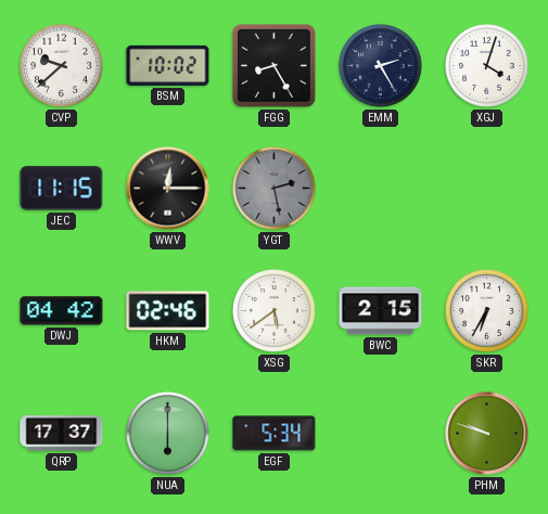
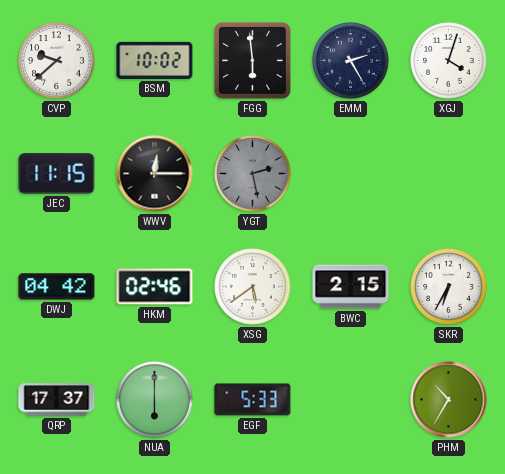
FGG: 8:25 -> 5:59
EGF: 5:34 -> 5:33
PHM: 9:48 -> 10:35
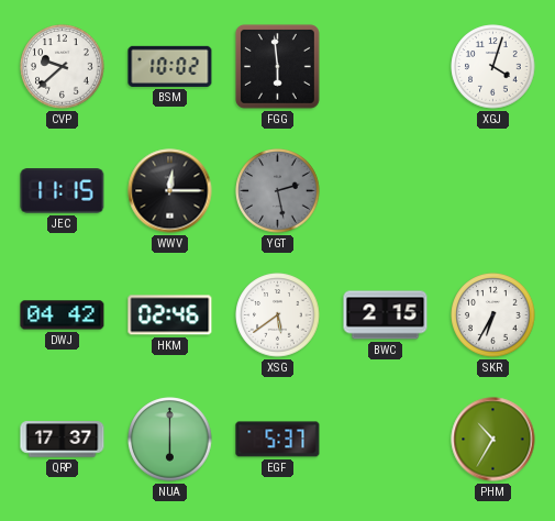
EMM: 2:25 -> none
EGF: 5:33 -> 5:37
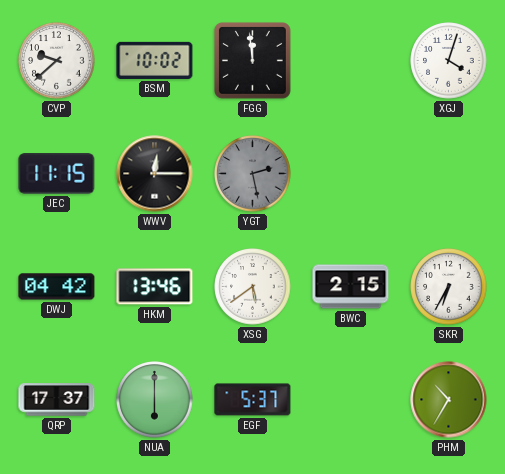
FGG: 5:59 -> 11:59
HKM: 02:46 -> 13:46
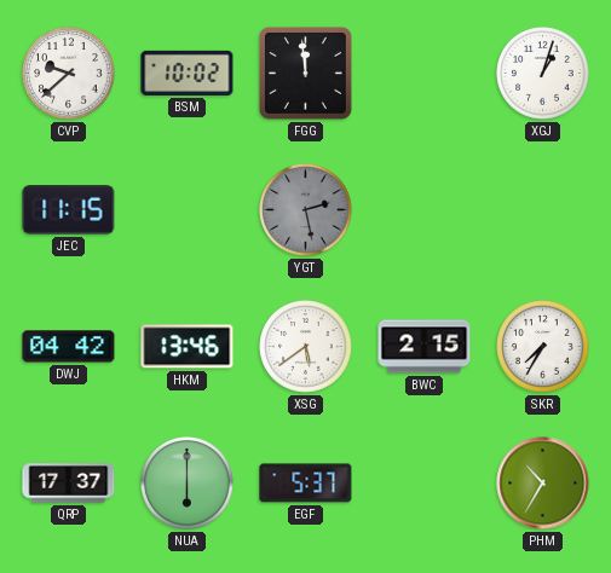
XGJ: 4:03 -> 1:03
WWV: 12:15 -> none
SKR: 6:35 -> 7:35
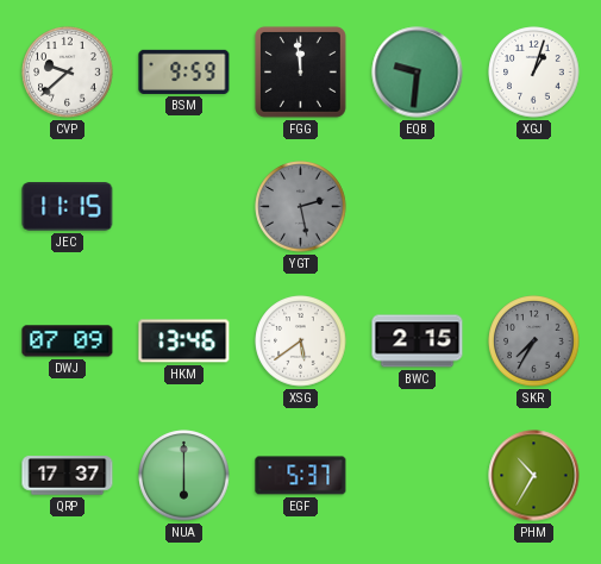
BSM: 10:02 -> 9:59
EQB: none -> 9:31
DWJ: 04:42 -> 07:09
SKR dial: white -> grey
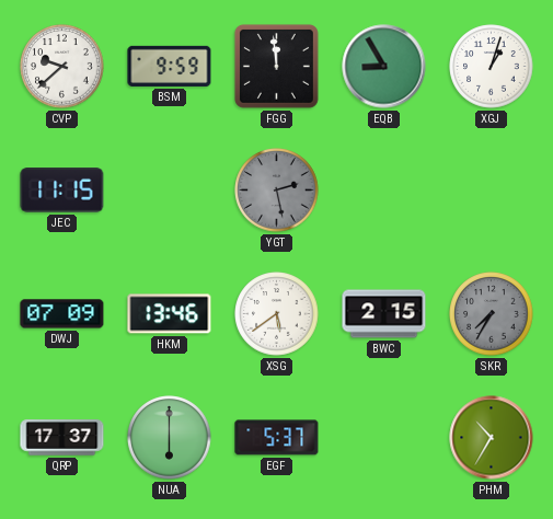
EQB: 9:31 -> 8:55
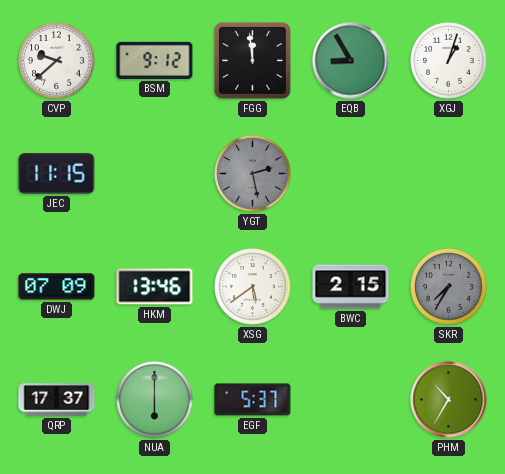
BSM: 9:59 -> 9:12
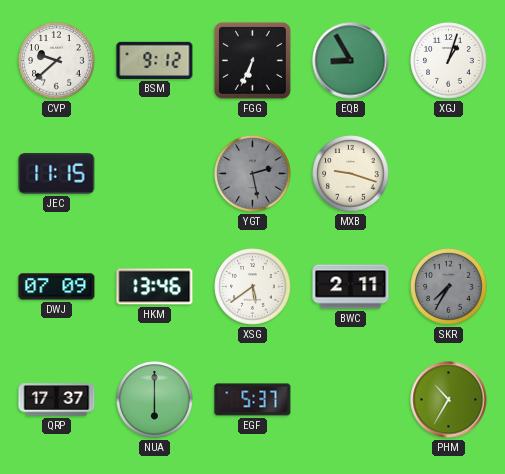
FGG: 11:59 -> 6:34
MXB: none -> 9:18
BWC: 2:15 -> 2:11
